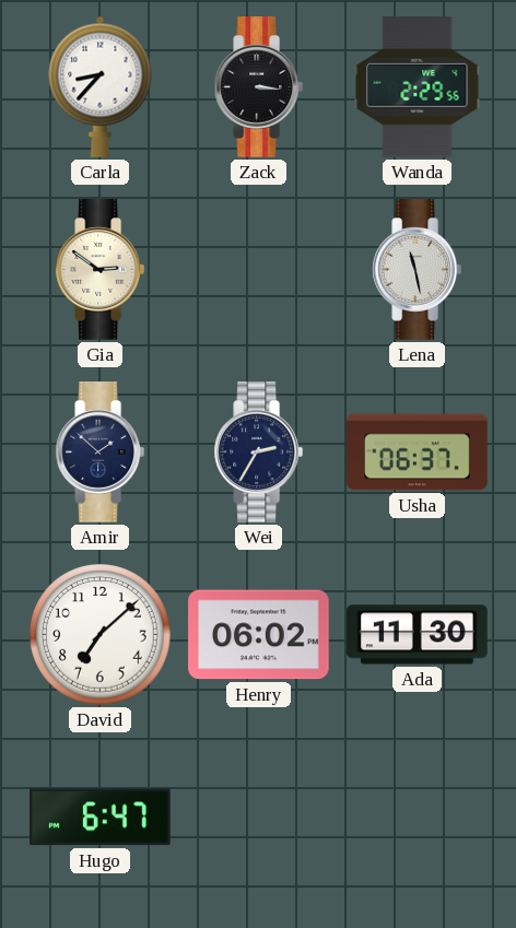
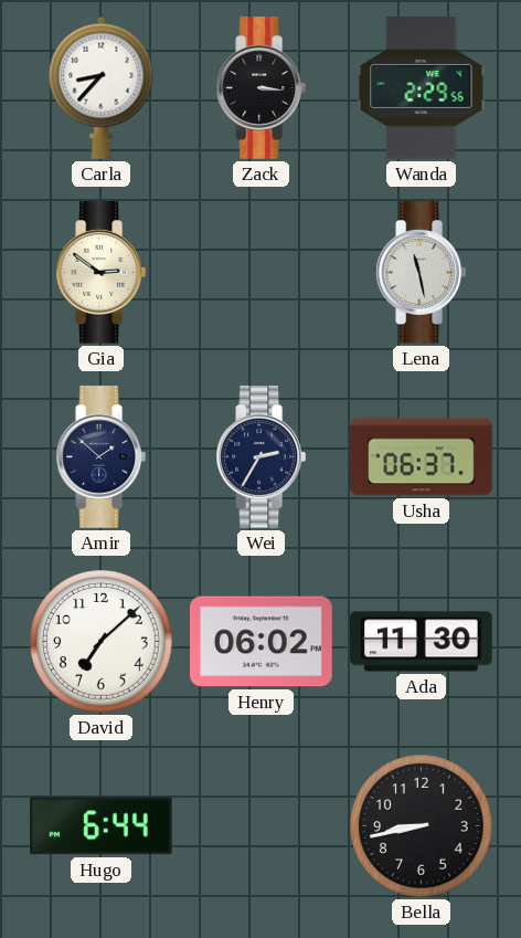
Hugo: 6:47 -> 6:44
Bella: none -> 8:43
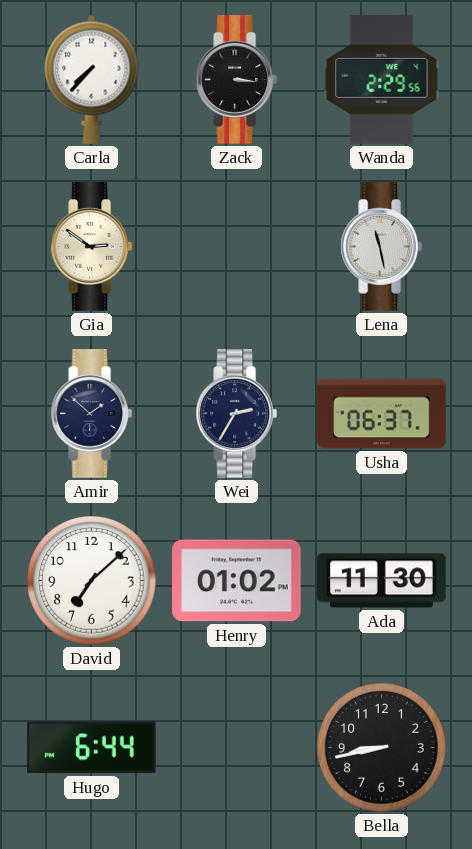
Carla: 8:37 -> 7:37
Henry: 06:02 -> 01:02
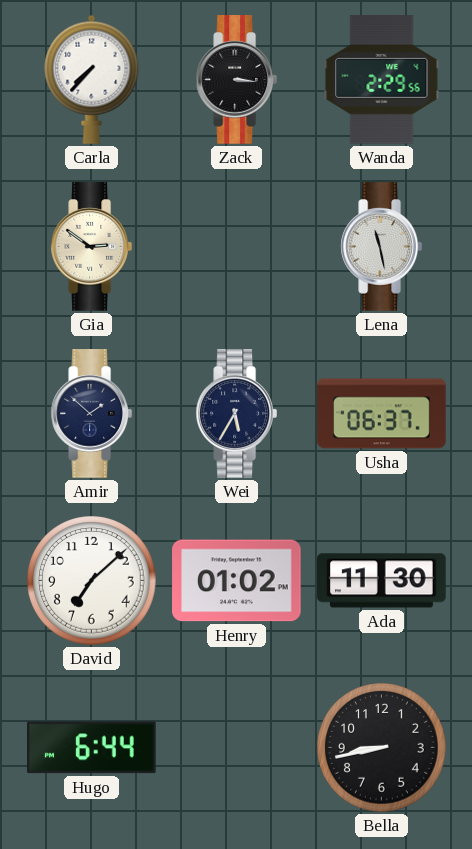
Wei: 2:35 -> 5:35
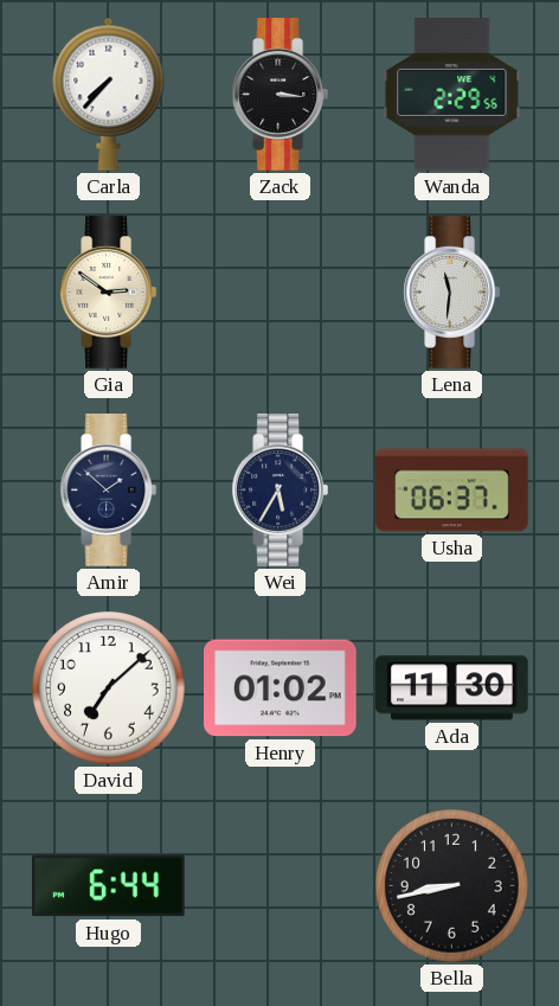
Lena: 11:28 -> 11:31
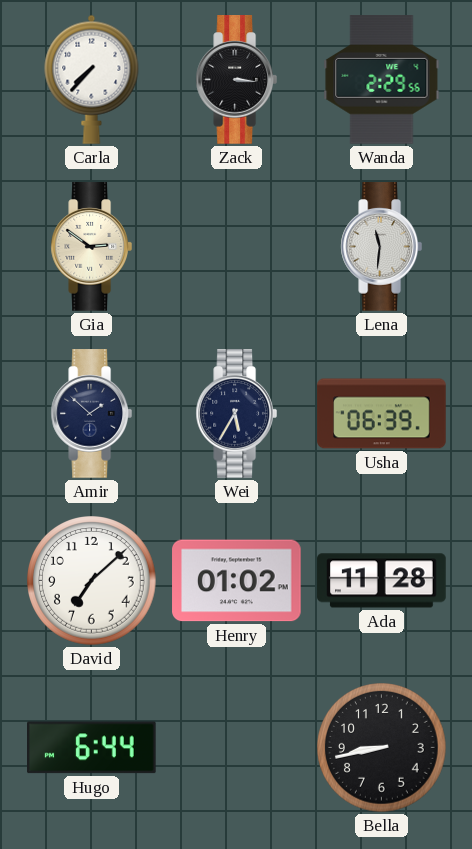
Usha: 06:37 -> 06:39
Ada: 11:30 -> 11:28
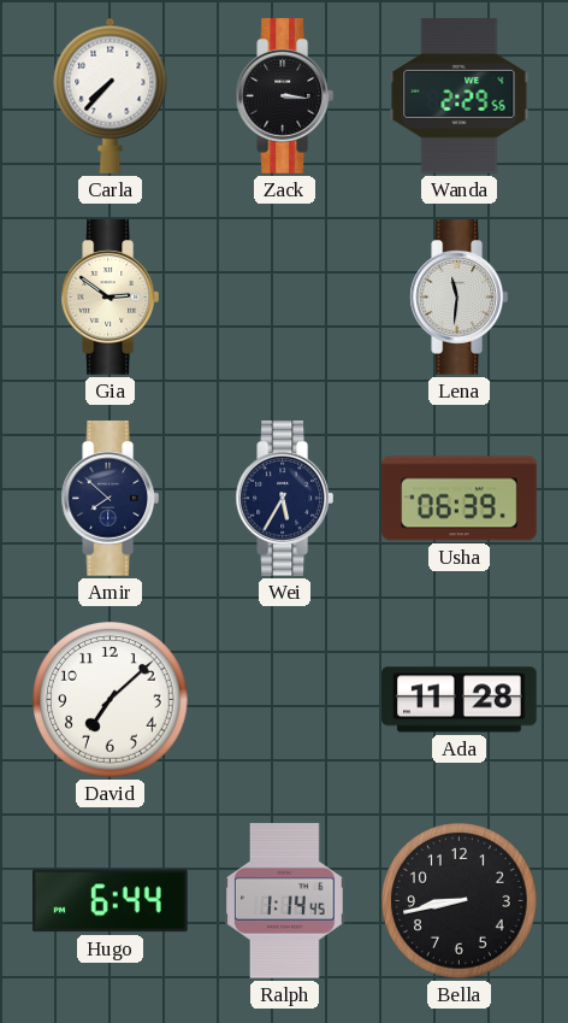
Amir: 1:52 -> 7:52
Henry: 01:02 -> none
Ralph: none -> 1:14
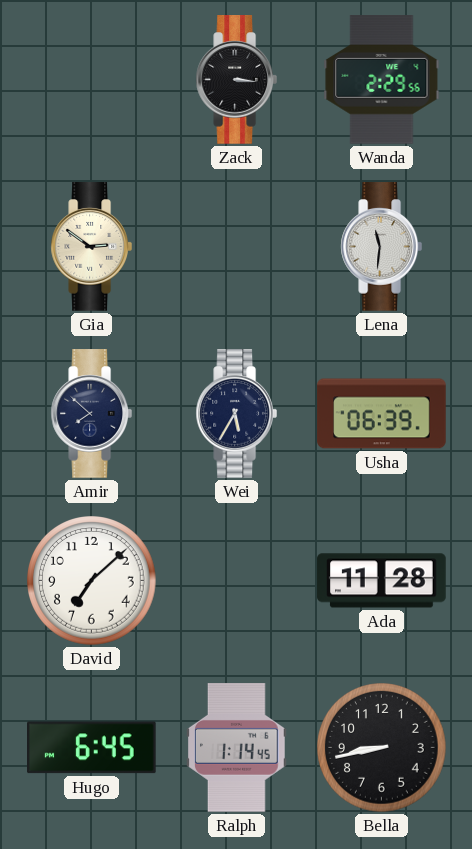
Carla: 7:37 -> none
Hugo: 6:44 -> 6:45
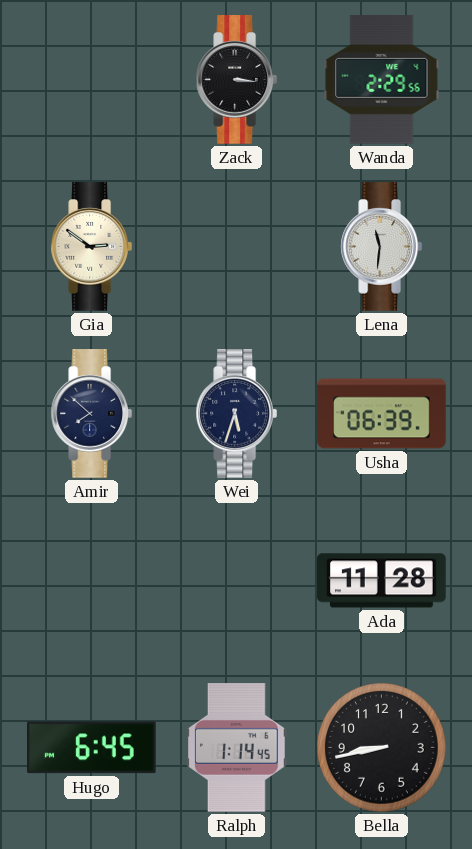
Wei: 5:35 -> 5:33
David: 7:08 -> none
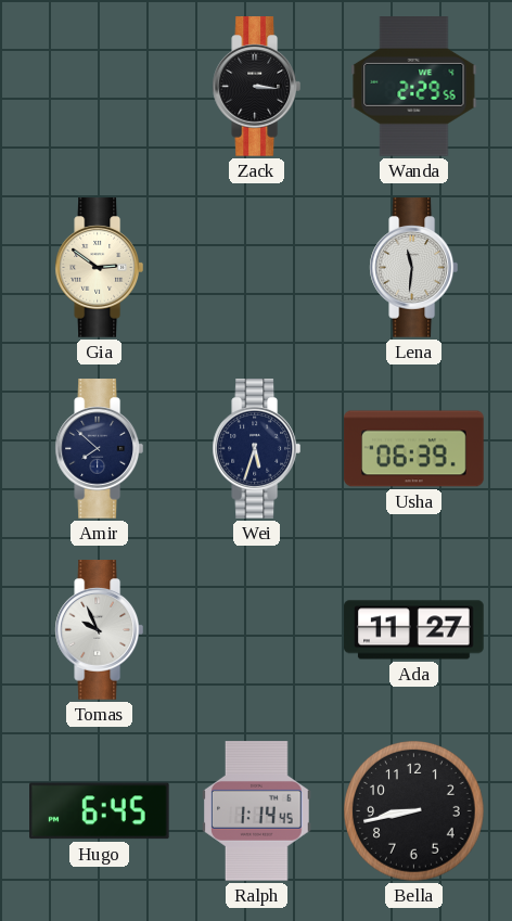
Tomas: none -> 9:56
Ada: 11:28 -> 11:27
